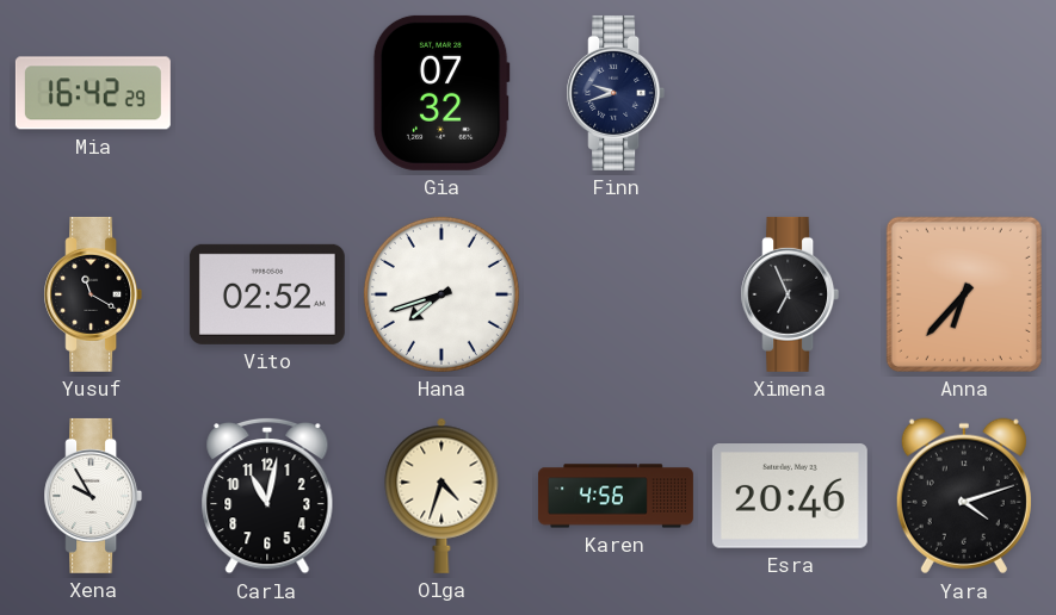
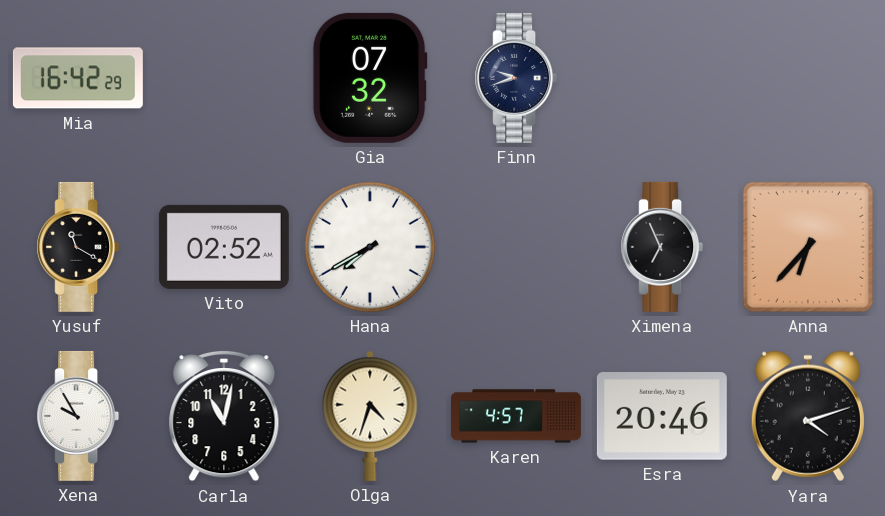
Hana: 7:42 -> 7:40
Karen: 4:56 -> 4:57
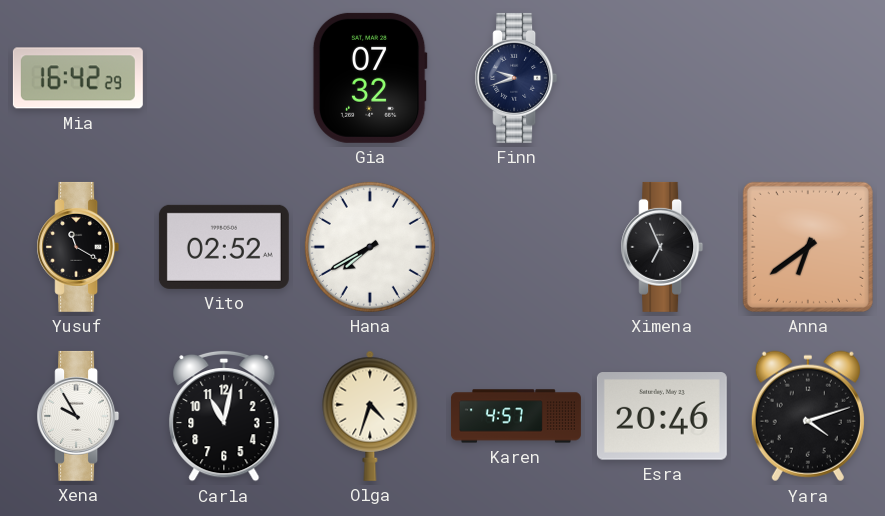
Anna: 6:37 -> 6:39
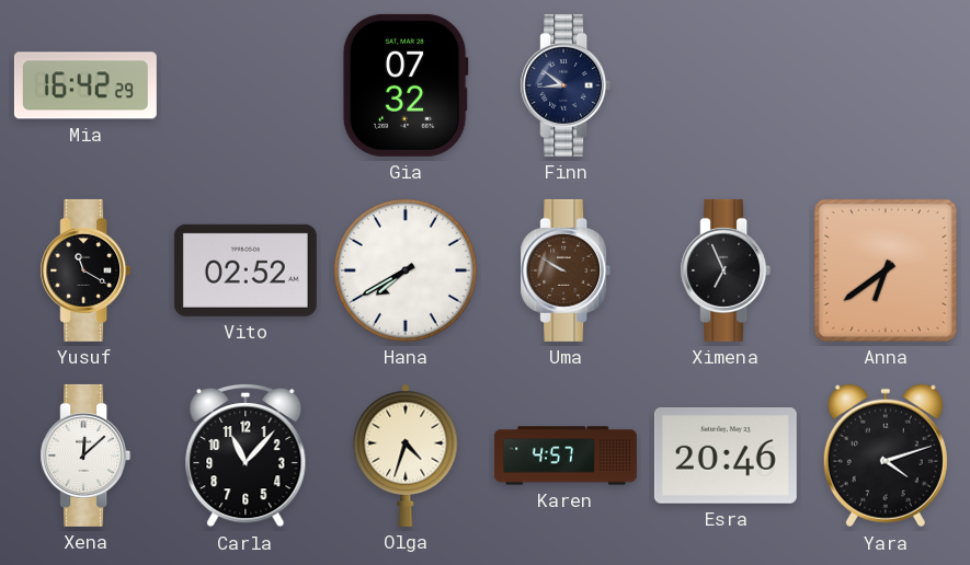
Finn: 9:42 -> 8:51
Uma: none -> 9:50
Xena: 9:55 -> 12:08
Carla: 11:02 -> 11:07
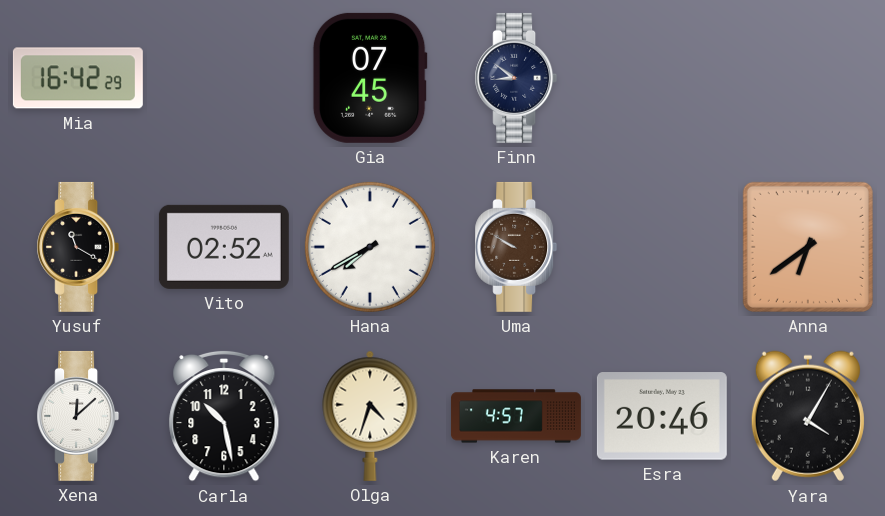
Gia: 07:32 -> 07:45
Ximena: 6:56 -> none
Carla: 11:07 -> 10:28
Yara: 4:12 -> 4:05
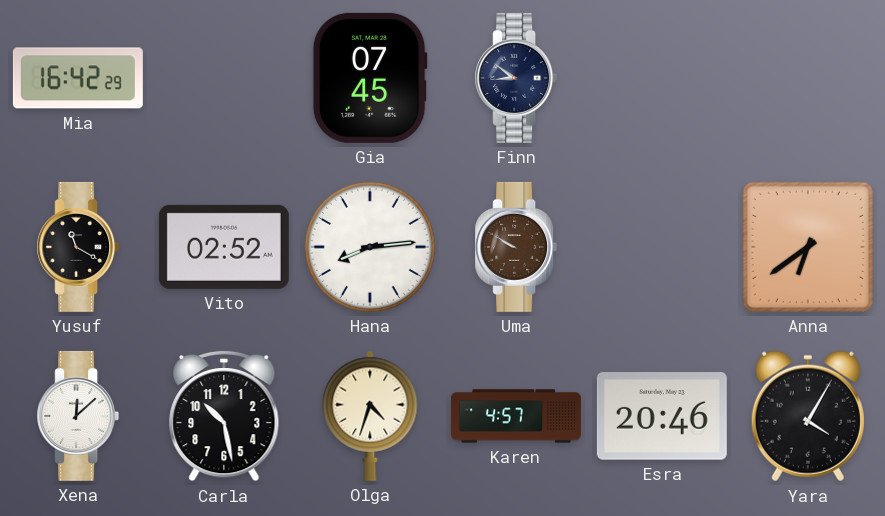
Hana: 7:40 -> 8:14
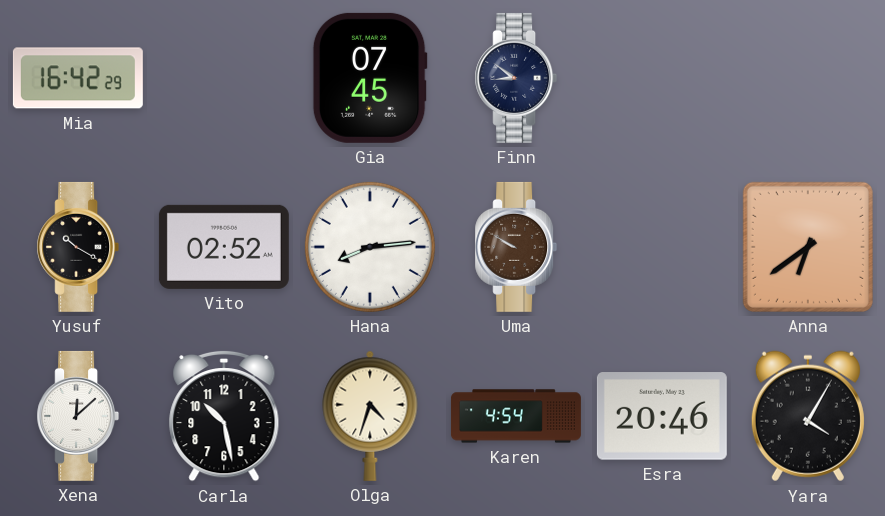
Yusuf: 11:20 -> 10:20
Karen: 4:57 -> 4:54
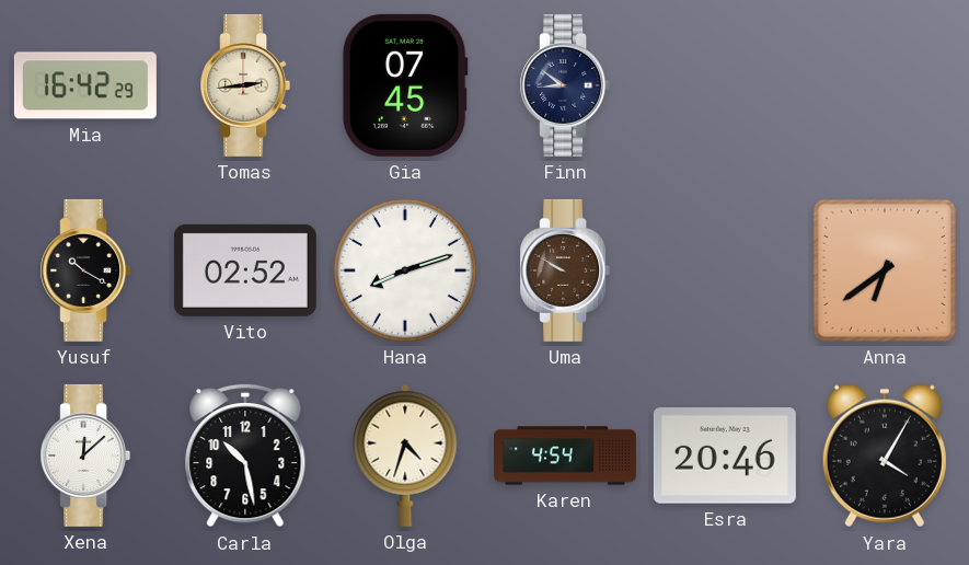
Tomas: none -> 2:44
Hana: 8:14 -> 8:12
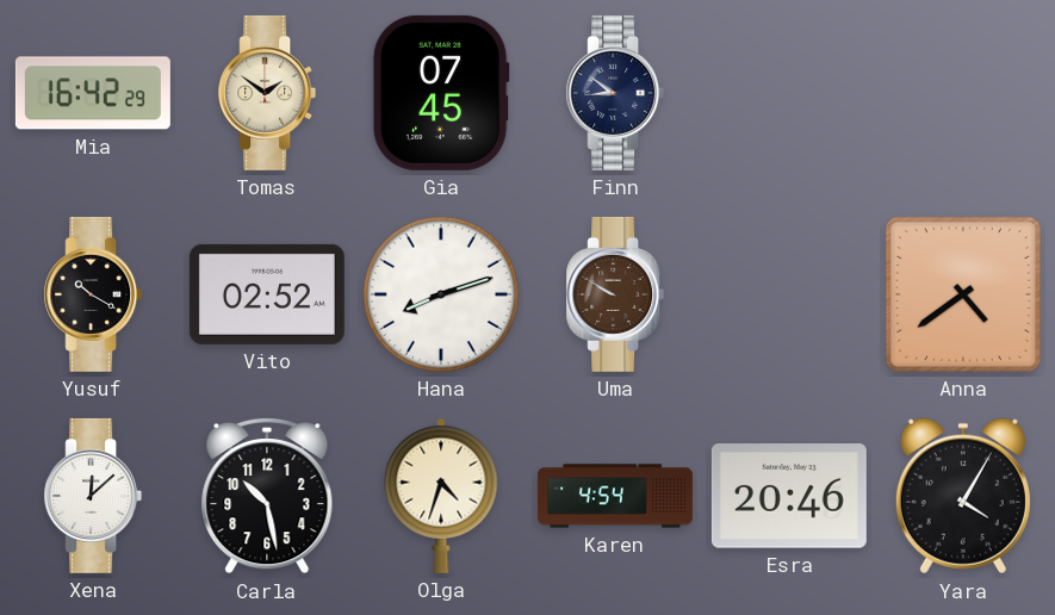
Tomas: 2:44 -> 1:51
Anna: 6:39 -> 4:39
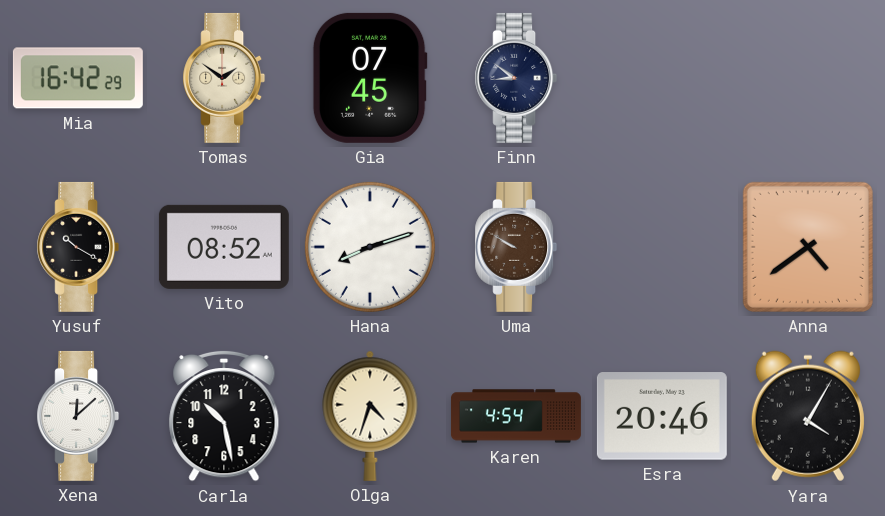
Vito: 02:52 -> 08:52
